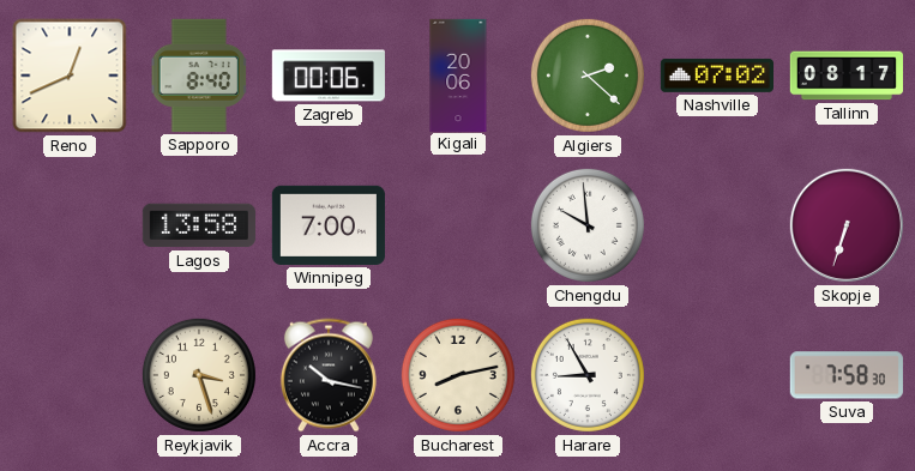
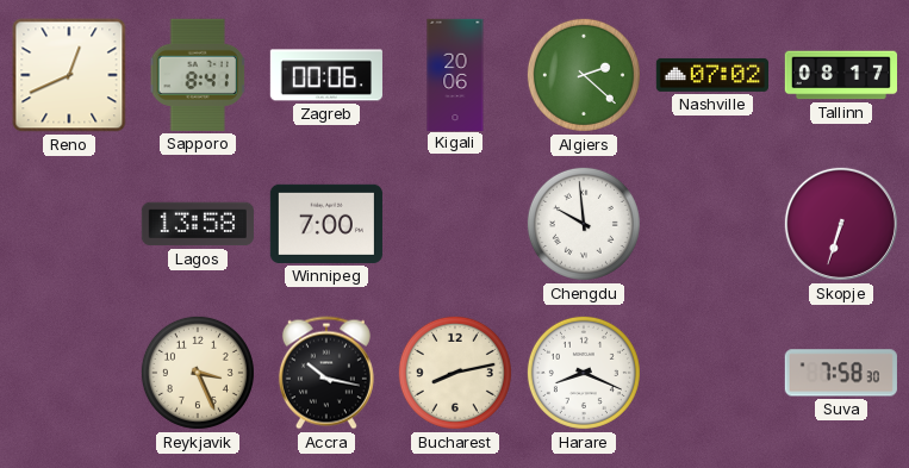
Sapporo: 8:40 -> 8:41
Reykjavik: 3:27 -> 3:26
Harare: 8:55 -> 8:19
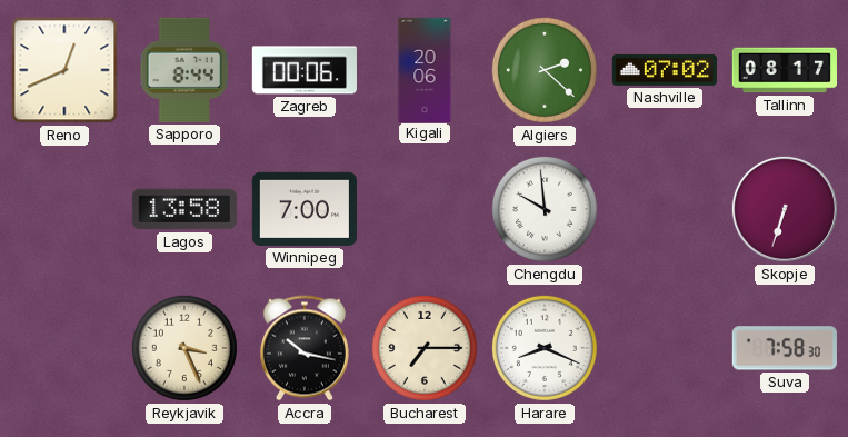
Sapporo: 8:41 -> 8:44
Bucharest: 8:13 -> 7:15
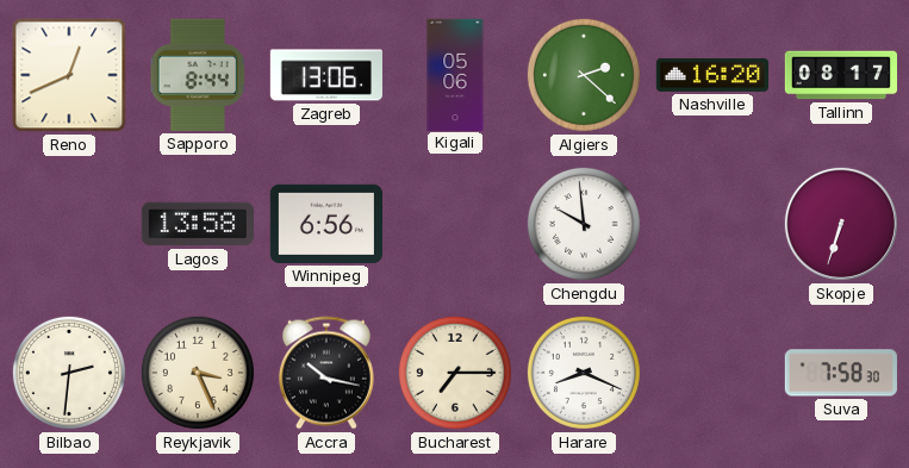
Zagreb: 00:06 -> 13:06
Kigali: 20:06 -> 05:06
Nashville: 07:02 -> 16:20
Winnipeg: 7:00 -> 6:56
Bilbao: none -> 2:31
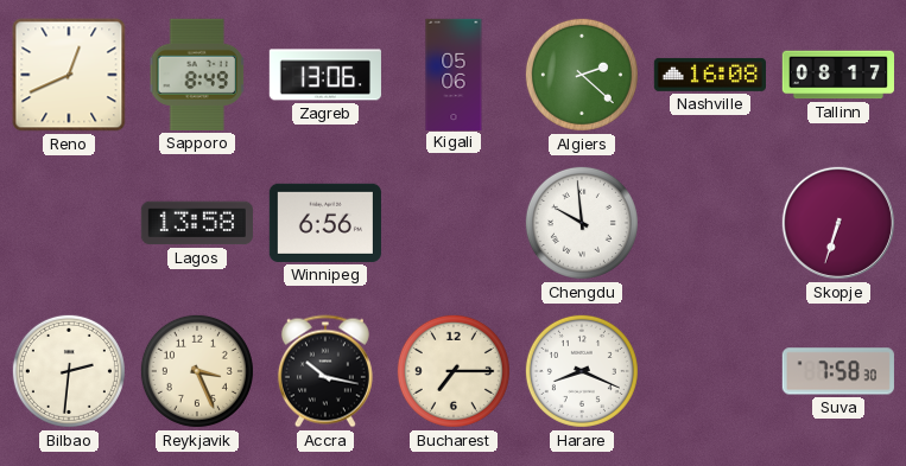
Sapporo: 8:44 -> 8:49
Nashville: 16:20 -> 16:08
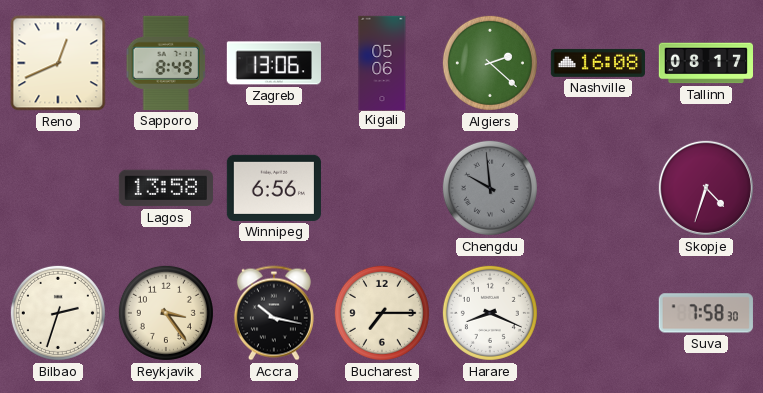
Chengdu dial: white -> grey
Skopje: 6:33 -> 4:33
Bilbao: 2:31 -> 2:33
Reykjavik: 3:26 -> 3:24
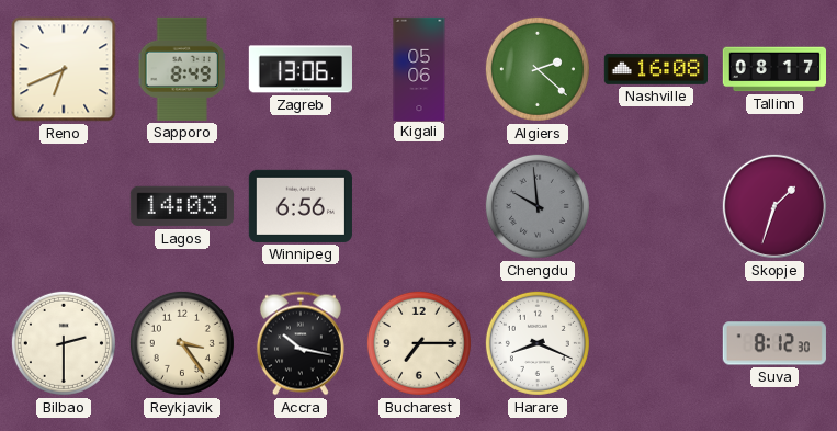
Reno: 12:41 -> 6:41
Lagos: 13:58 -> 14:03
Skopje: 4:33 -> 1:33
Bilbao: 2:33 -> 2:30
Suva: 7:58 -> 8:12
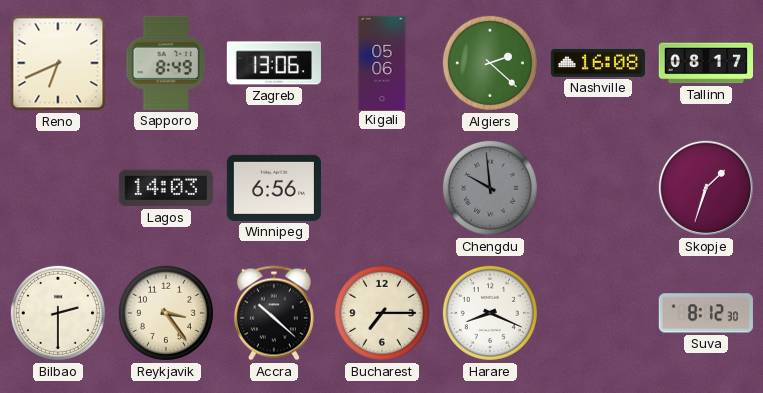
Accra: 10:17 -> 10:22
